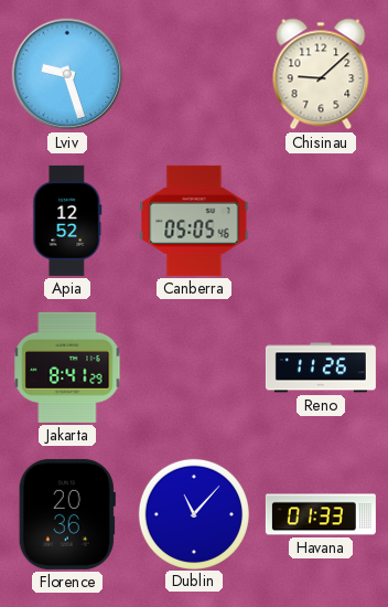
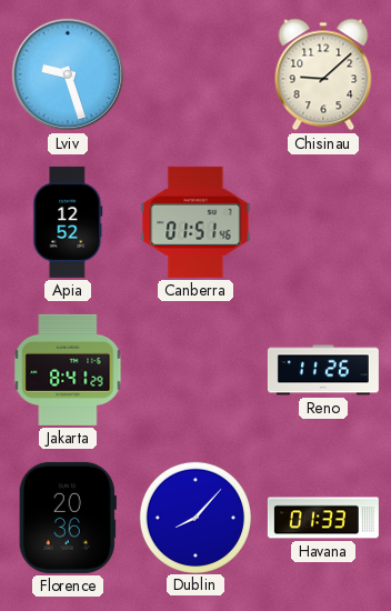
Canberra: 05:05 -> 01:51
Dublin: 11:07 -> 8:07
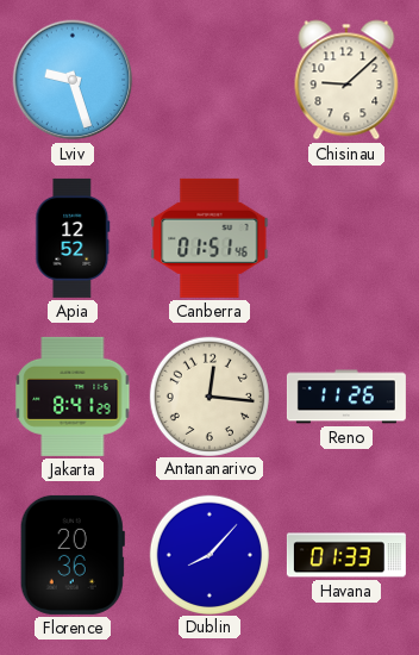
Antananarivo: none -> 12:16
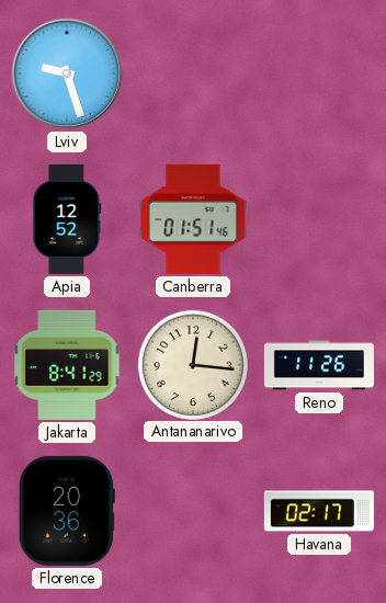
Chisinau: 9:08 -> none
Dublin: 8:07 -> none
Havana: 01:33 -> 02:17
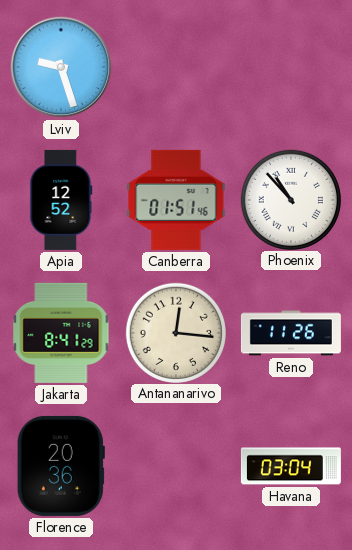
Phoenix: none -> 10:53
Havana: 02:17 -> 03:04
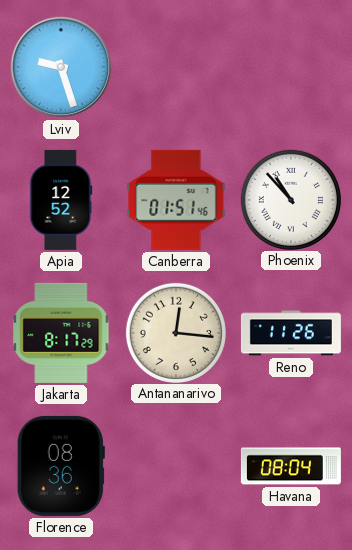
Jakarta: 8:41 -> 8:17
Florence: 20:36 -> 08:36
Havana: 03:04 -> 08:04
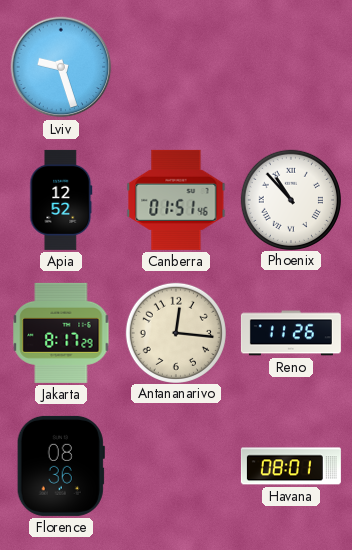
Havana: 08:04 -> 08:01
